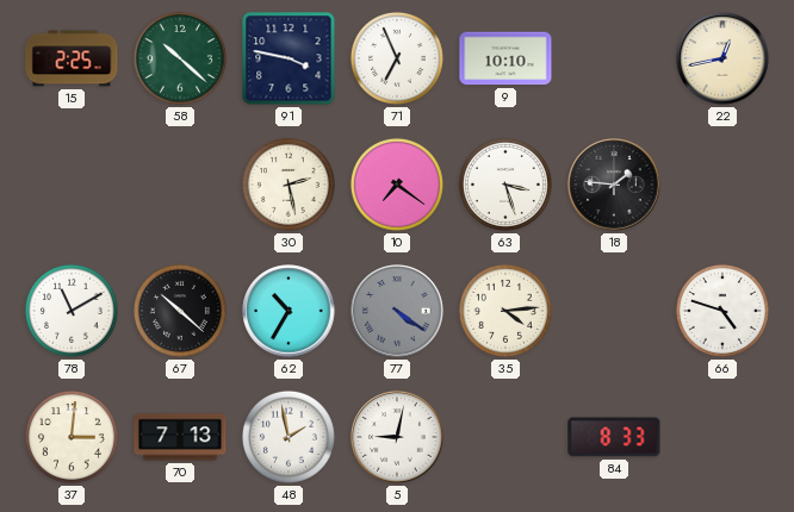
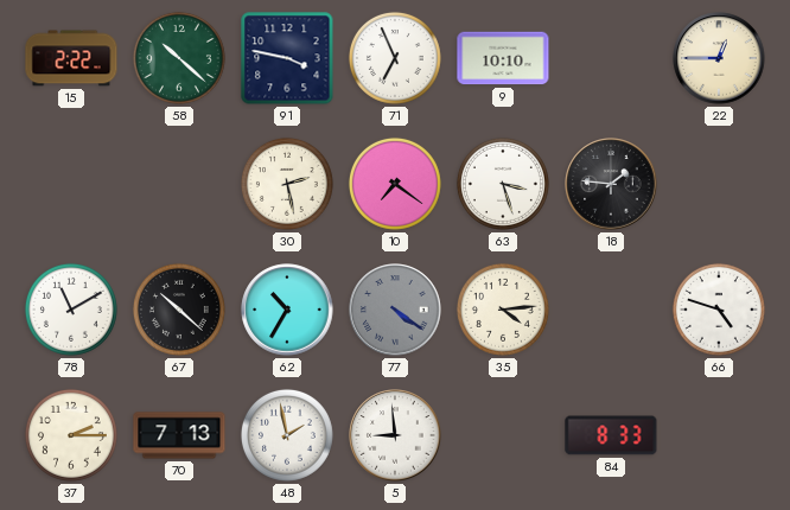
15: 2:25 -> 2:22
22: 12:43 -> 12:45
37: 3:01 -> 2:15
5: 9:02 -> 8:59
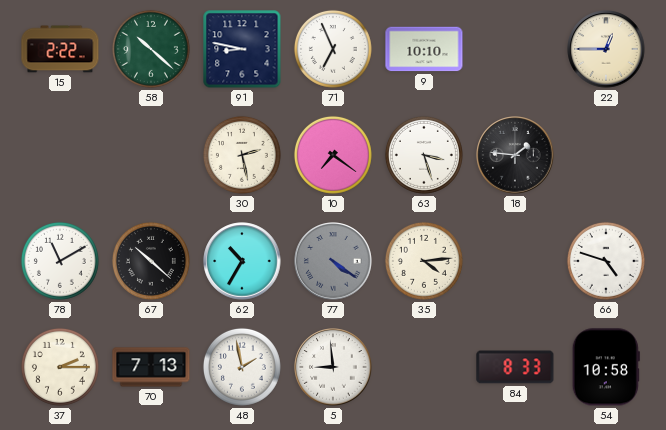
91: 3:47 -> 8:47
54: none -> 10:58
